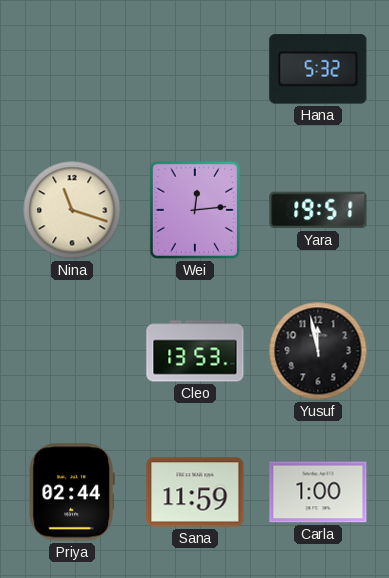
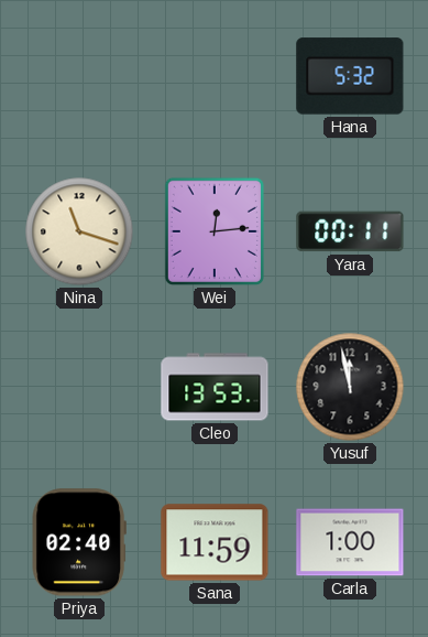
Yara: 19:51 -> 00:11
Priya: 02:44 -> 02:40
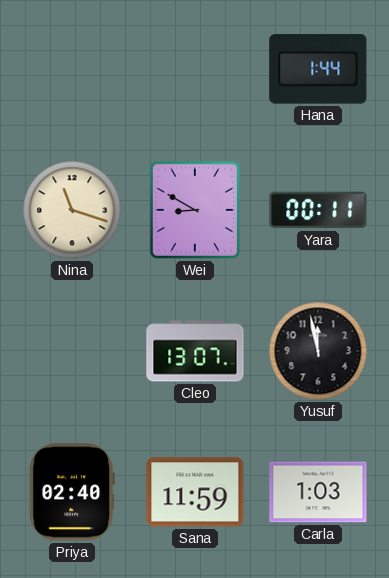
Hana: 5:32 -> 1:44
Wei: 12:14 -> 8:50
Cleo: 13:53 -> 13:07
Carla: 1:00 -> 1:03
